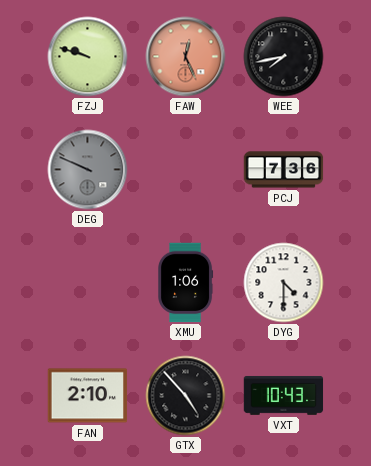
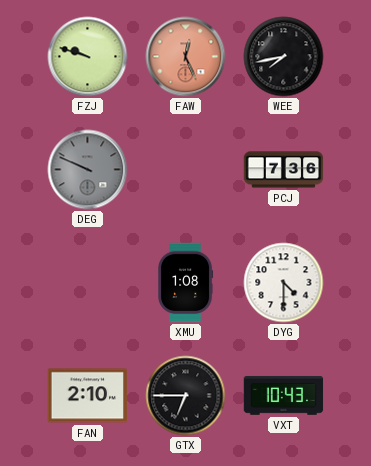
XMU: 1:06 -> 1:08
GTX: 4:53 -> 6:45
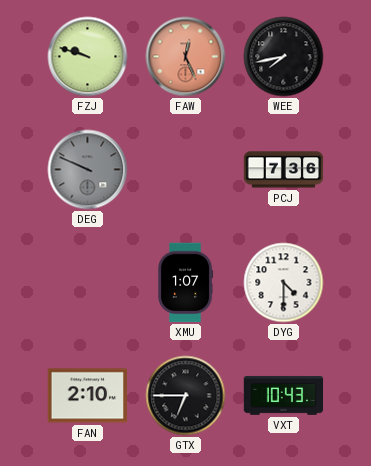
XMU: 1:08 -> 1:07
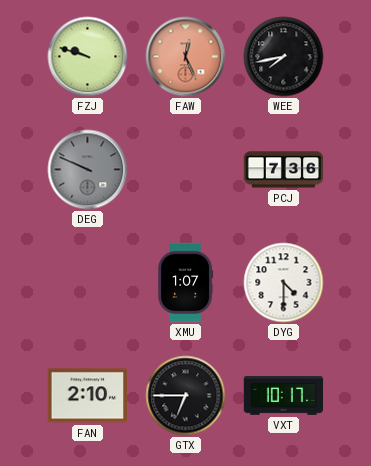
VXT: 10:43 -> 10:17
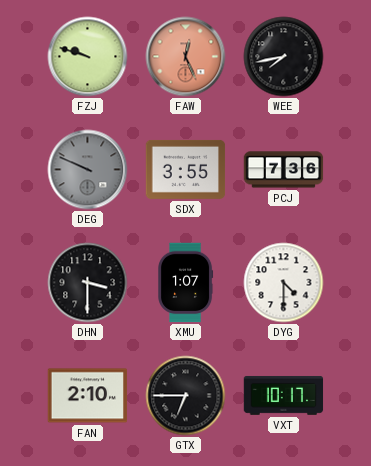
SDX: none -> 3:55
DHN: none -> 3:30
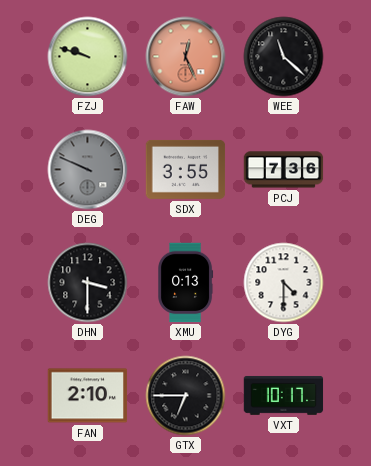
WEE: 7:43 -> 11:22
XMU: 1:07 -> 0:13
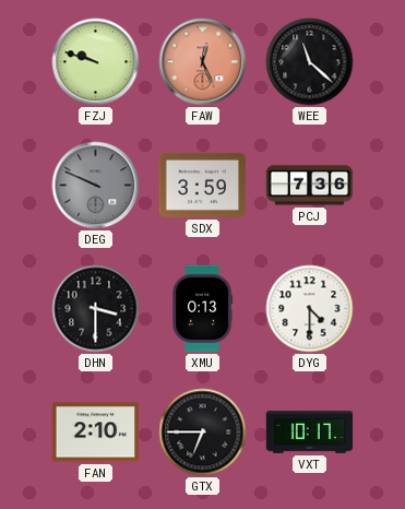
SDX: 3:55 -> 3:59
